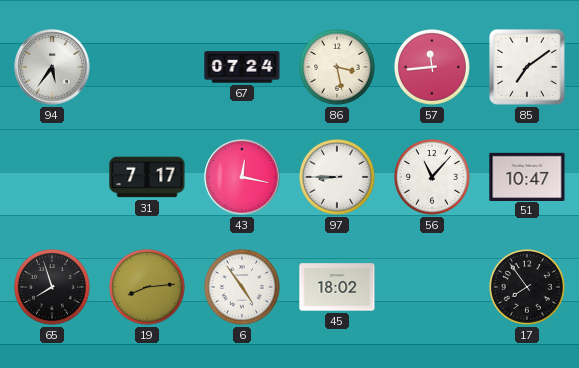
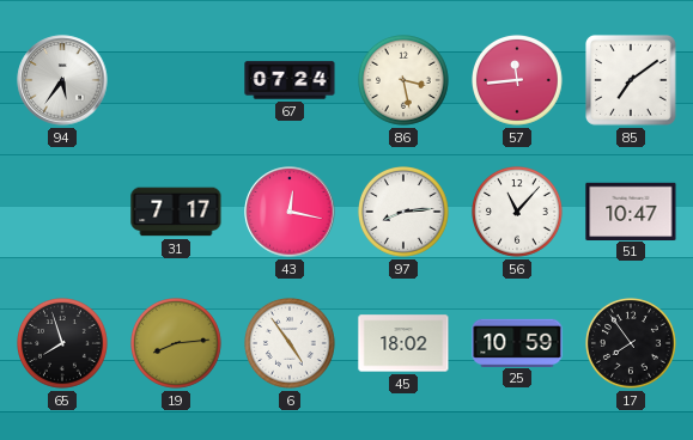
97: 8:45 -> 8:14
25: none -> 10:59
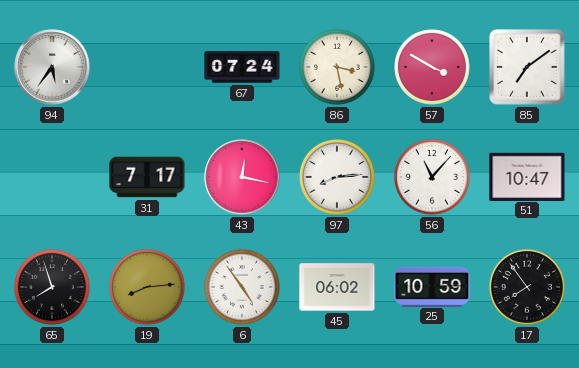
57: 11:44 -> 3:50
45: 18:02 -> 06:02
